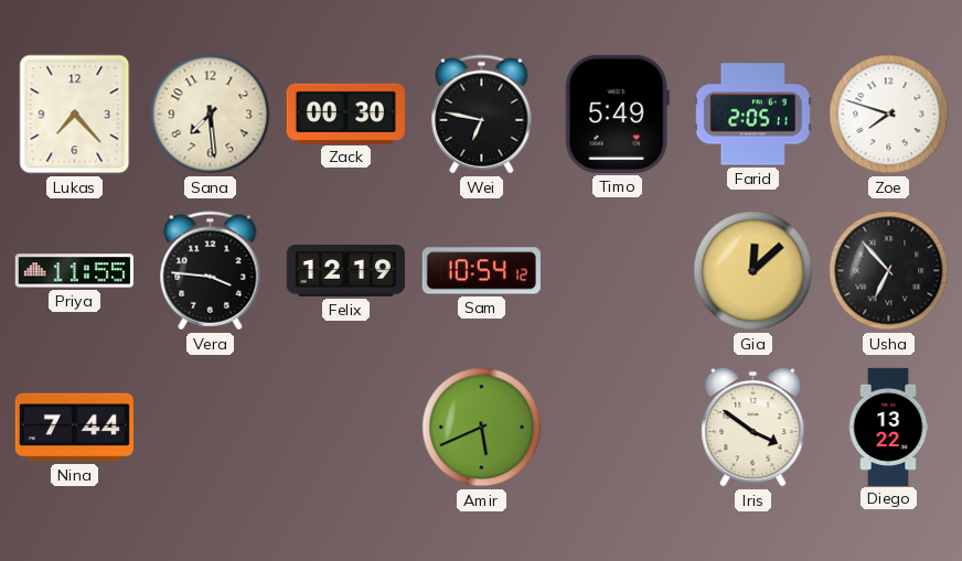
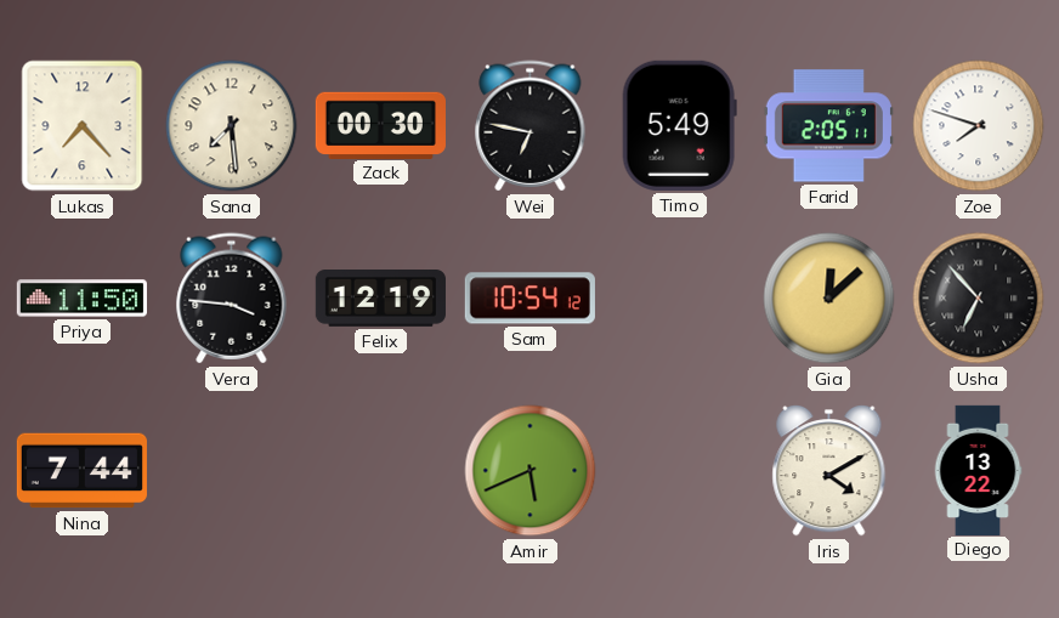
Priya: 11:55 -> 11:50
Iris: 3:51 -> 4:10
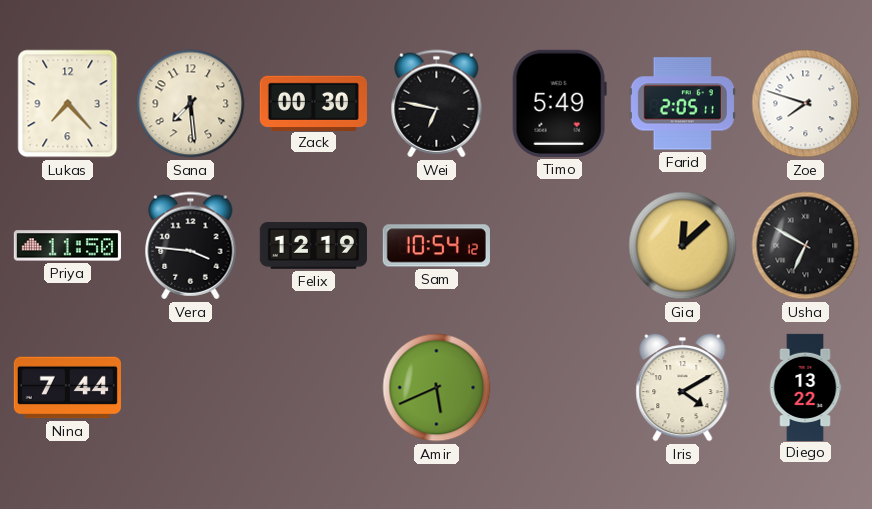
Usha: 6:53 -> 6:50
